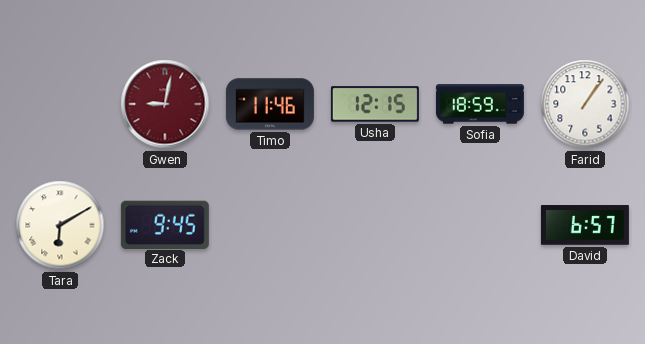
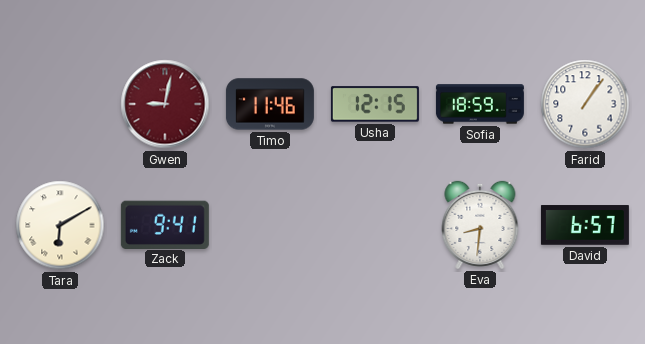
Zack: 9:45 -> 9:41
Eva: none -> 8:31
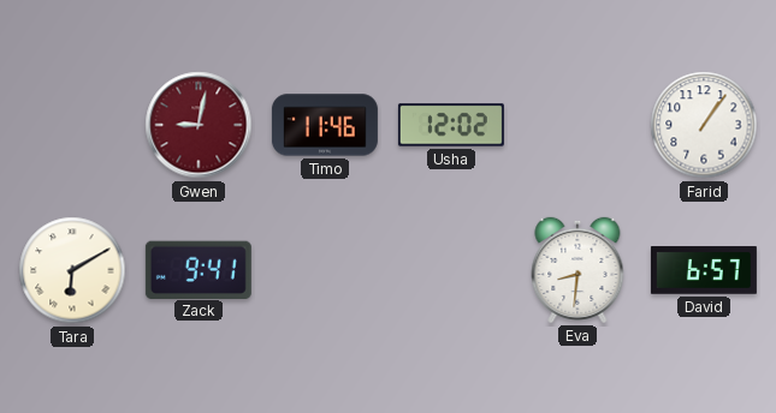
Usha: 12:15 -> 12:02
Sofia: 18:59 -> none
